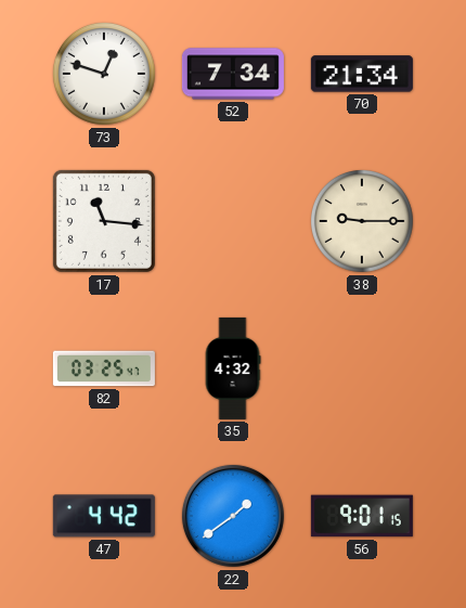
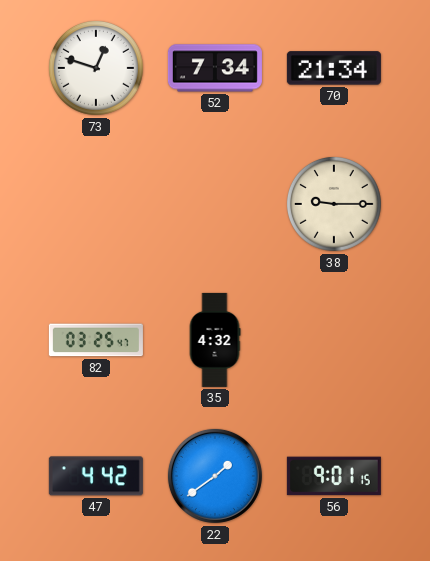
17: 11:16 -> none
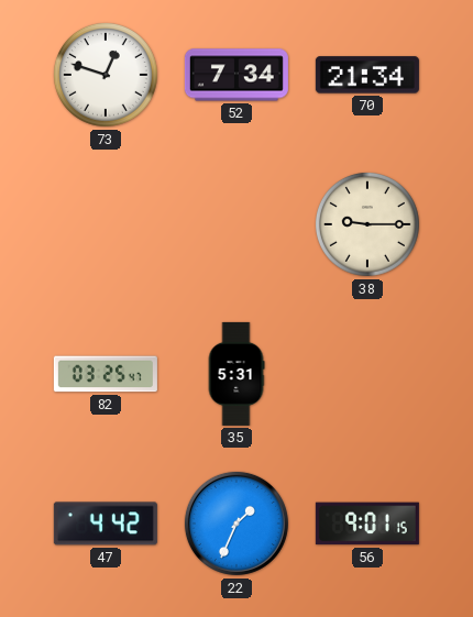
35: 4:32 -> 5:31
22: 1:39 -> 1:34
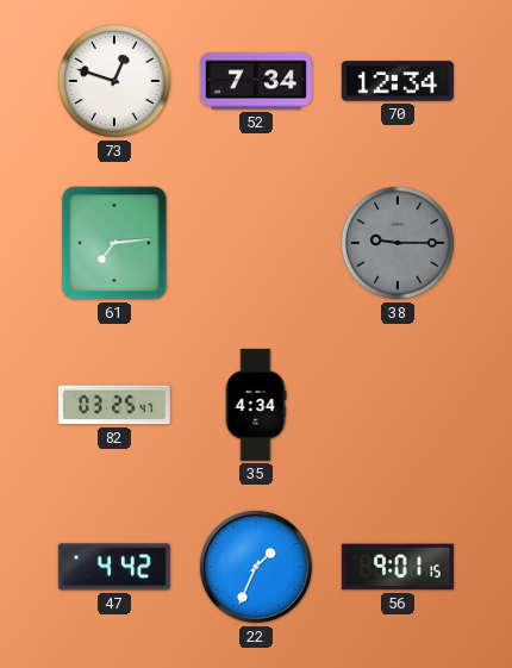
70: 21:34 -> 12:34
61: none -> 7:14
38 dial: cream -> grey
35: 5:31 -> 4:34
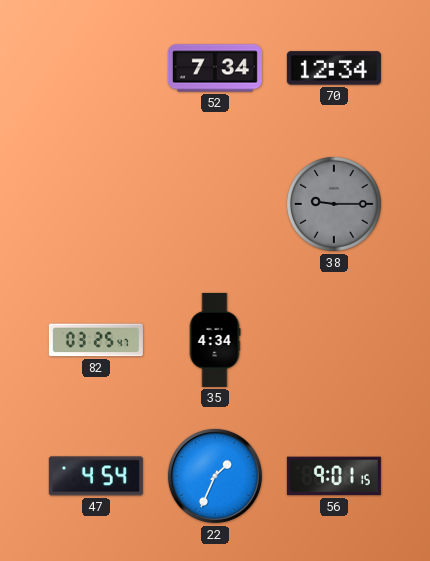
73: 12:48 -> none
61: 7:14 -> none
47: 4:42 -> 4:54
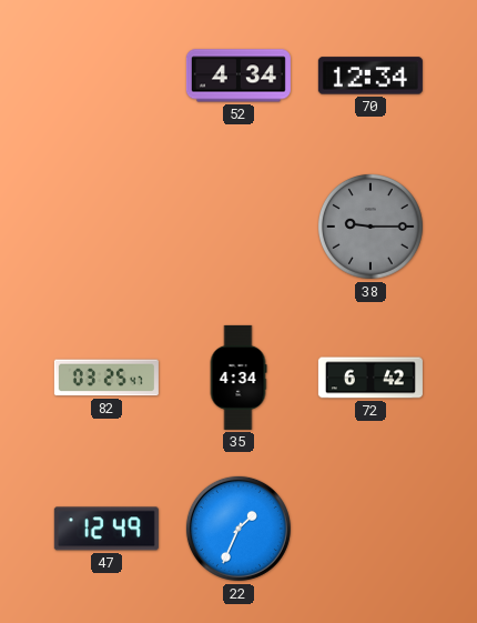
52: 7:34 -> 4:34
72: none -> 6:42
47: 4:54 -> 12:49
56: 9:01 -> none
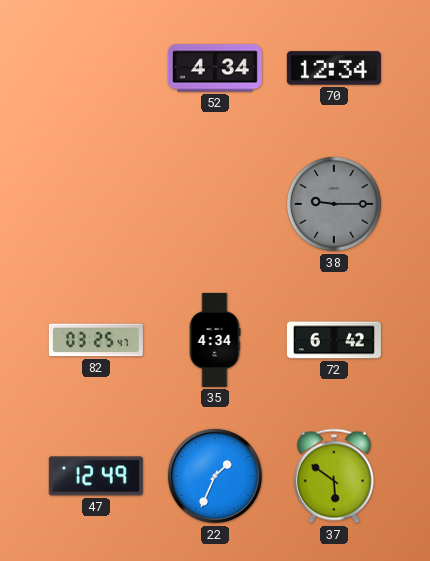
37: none -> 5:51
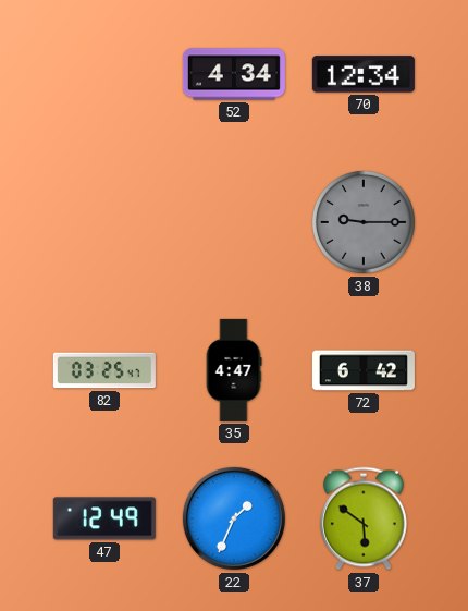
35: 4:34 -> 4:47
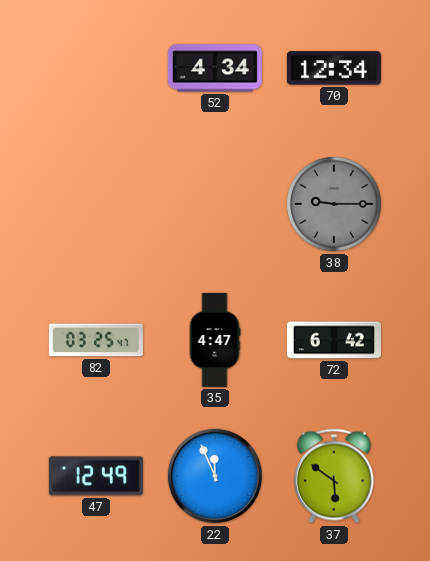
22: 1:34 -> 11:56
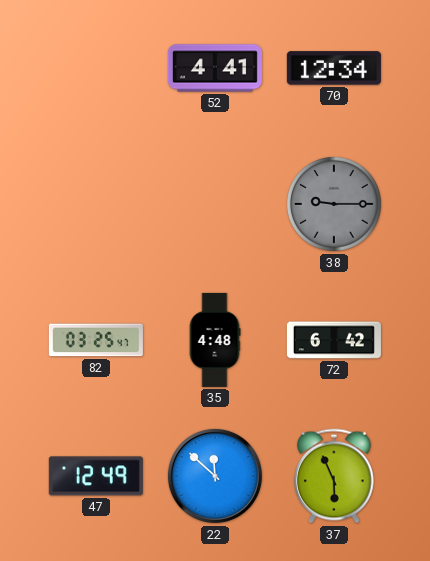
52: 4:34 -> 4:41
35: 4:47 -> 4:48
22: 11:56 -> 11:52
37: 5:51 -> 5:56
